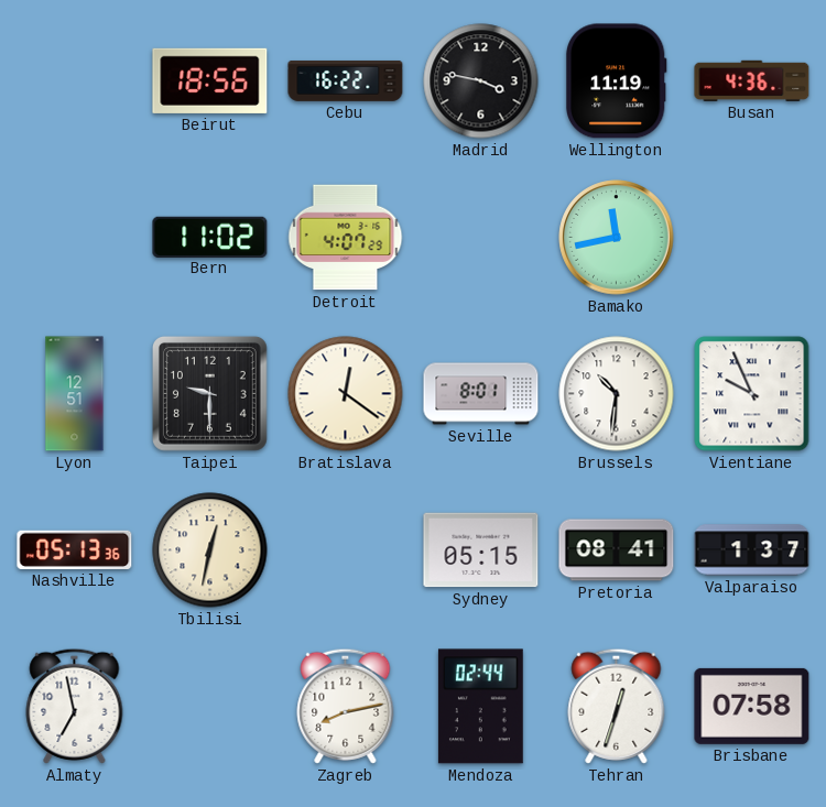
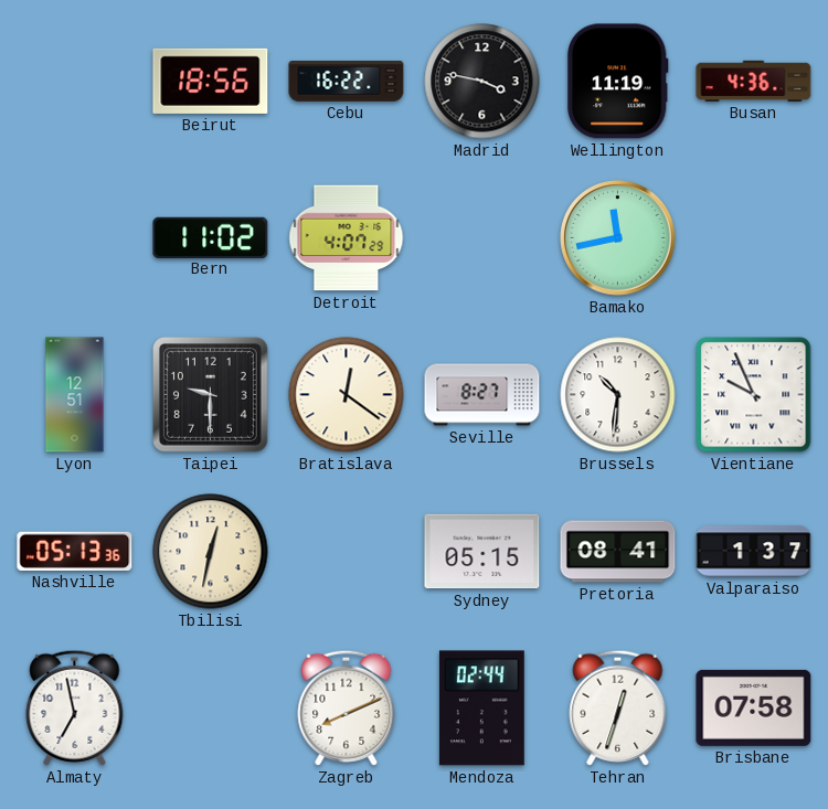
Seville: 8:01 -> 8:27
Zagreb: 8:13 -> 8:11
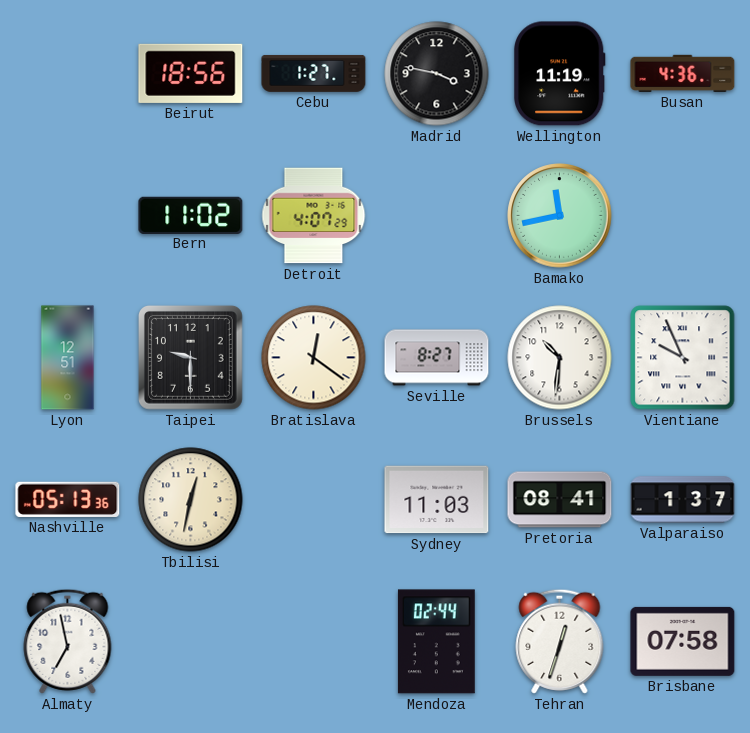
Cebu: 16:22 -> 1:27
Sydney: 05:15 -> 11:03
Zagreb: 8:11 -> none
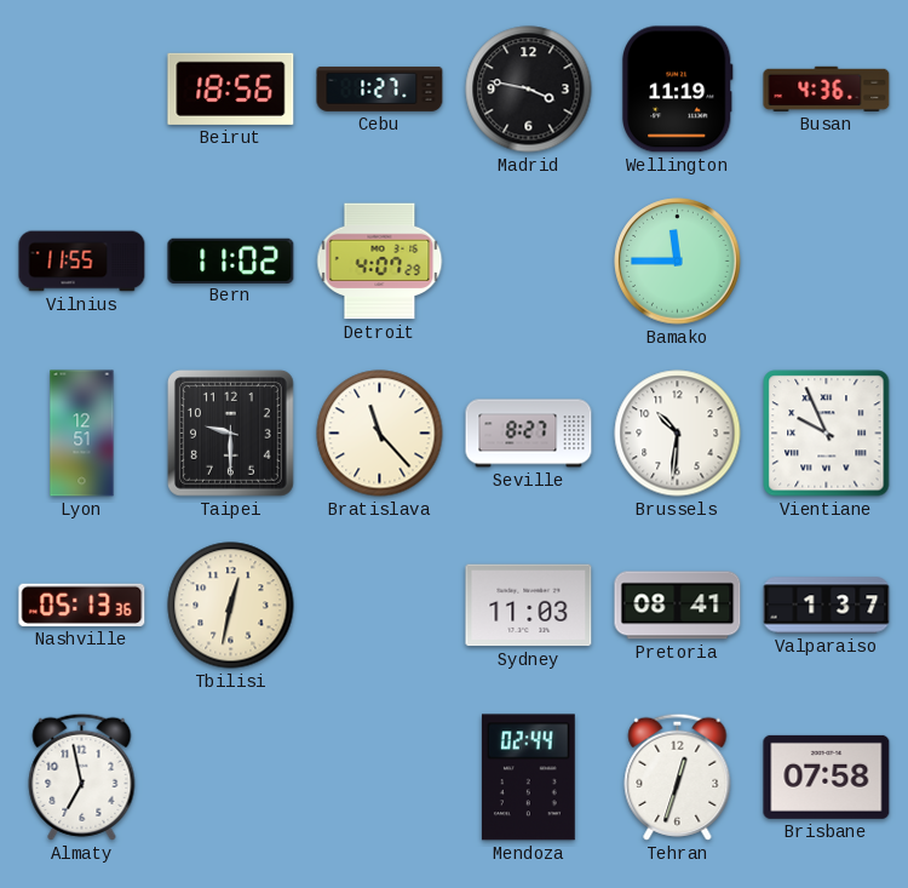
Vilnius: none -> 11:55
Bamako: 11:43 -> 11:45
Bratislava: 12:21 -> 11:23
